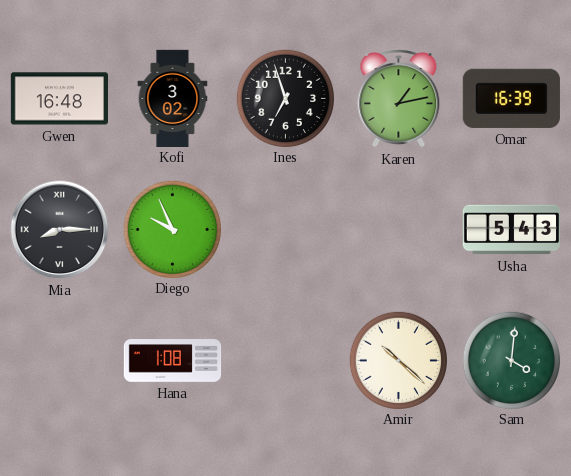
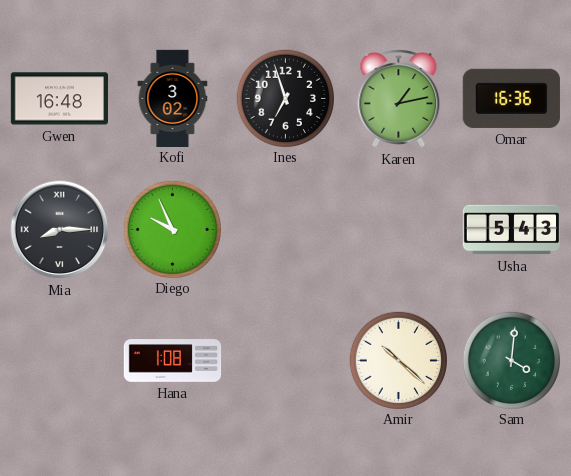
Omar: 16:39 -> 16:36
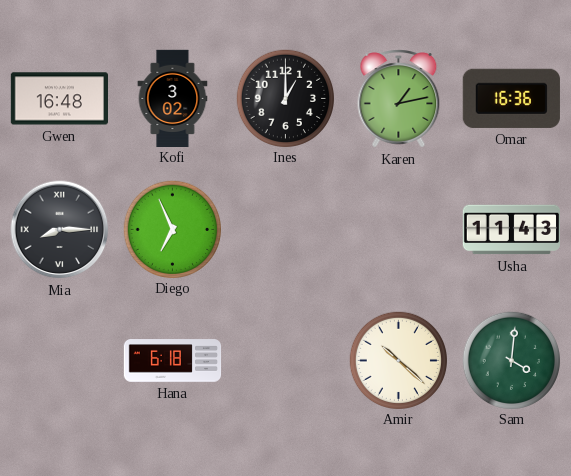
Ines: 6:57 -> 1:00
Diego: 9:56 -> 6:56
Usha: 5:43 -> 11:43
Hana: 1:08 -> 6:18
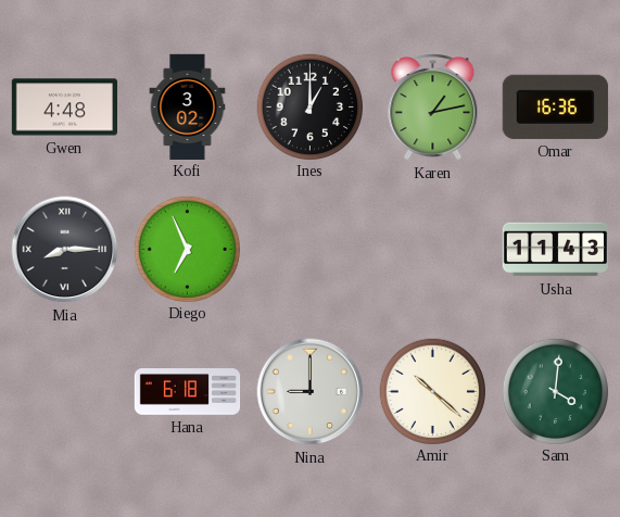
Gwen: 16:48 -> 4:48
Nina: none -> 9:00
